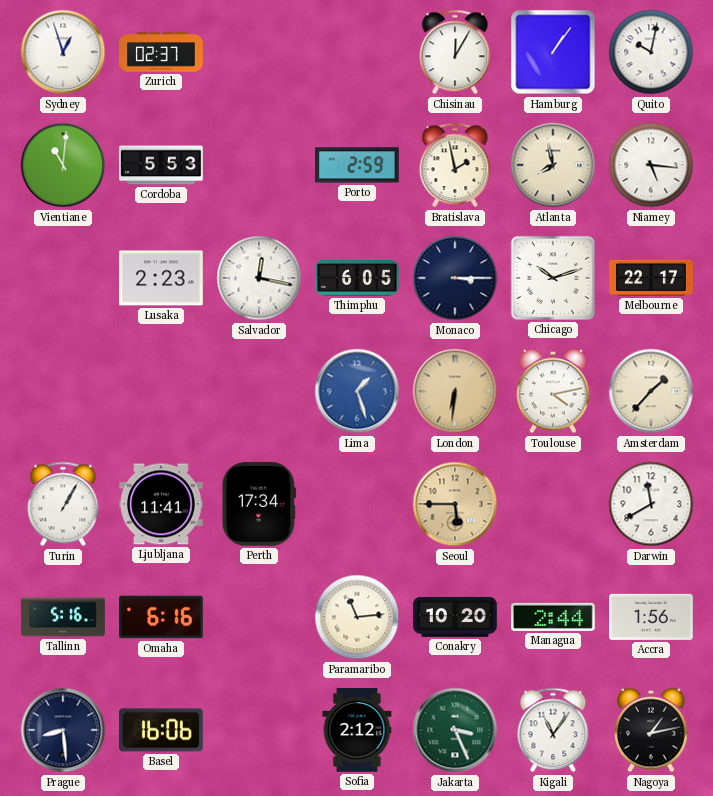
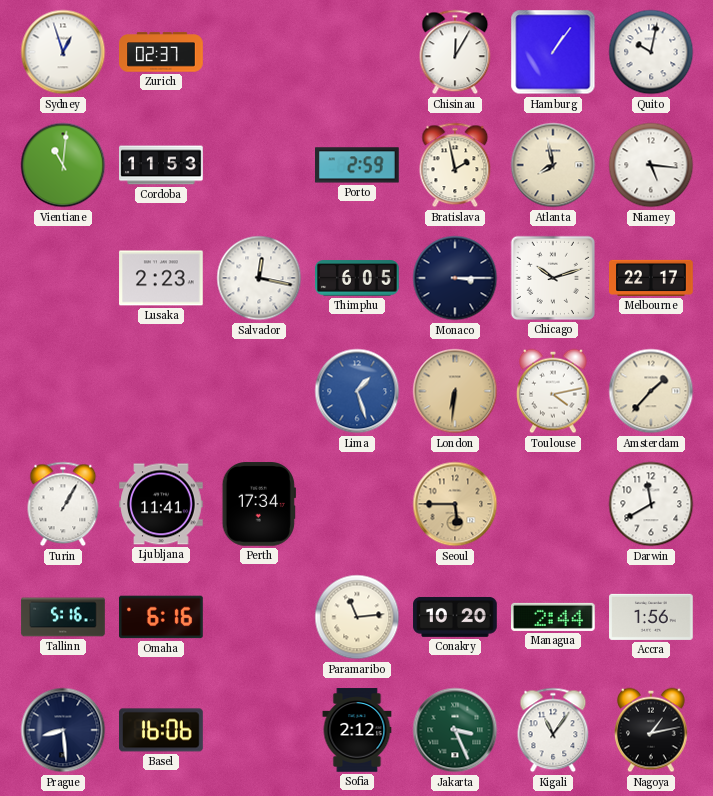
Cordoba: 5:53 -> 11:53
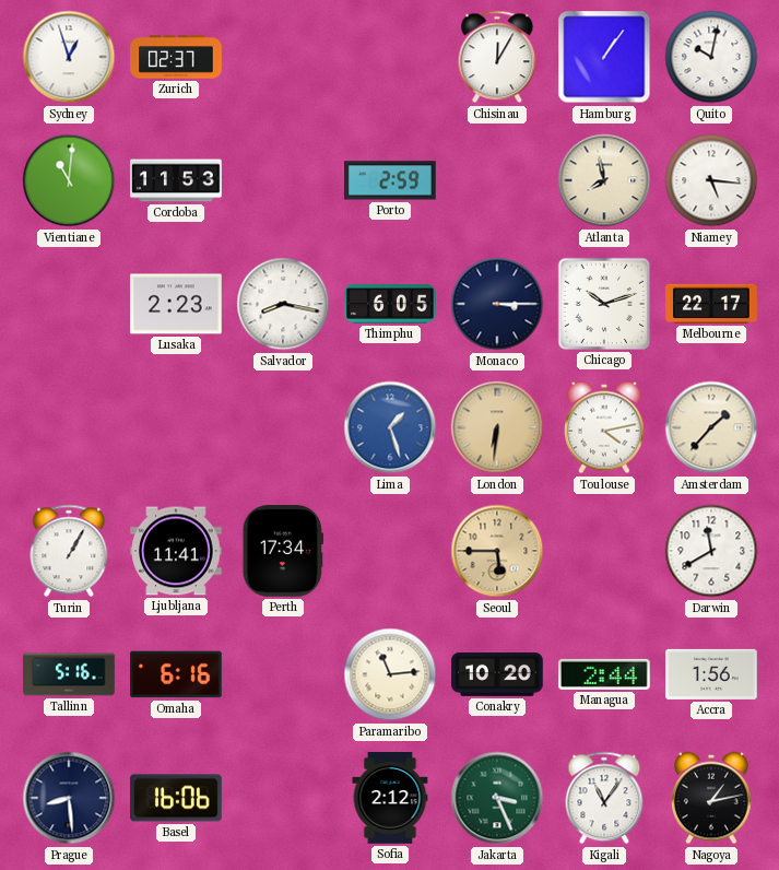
Bratislava: 1:58 -> none
Salvador: 12:17 -> 8:17
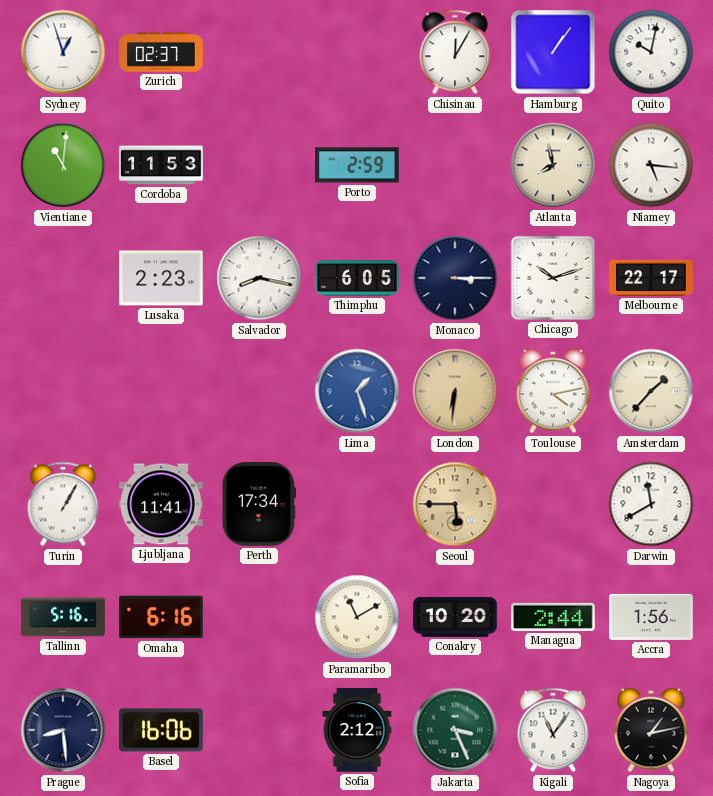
Paramaribo: 11:14 -> 11:10
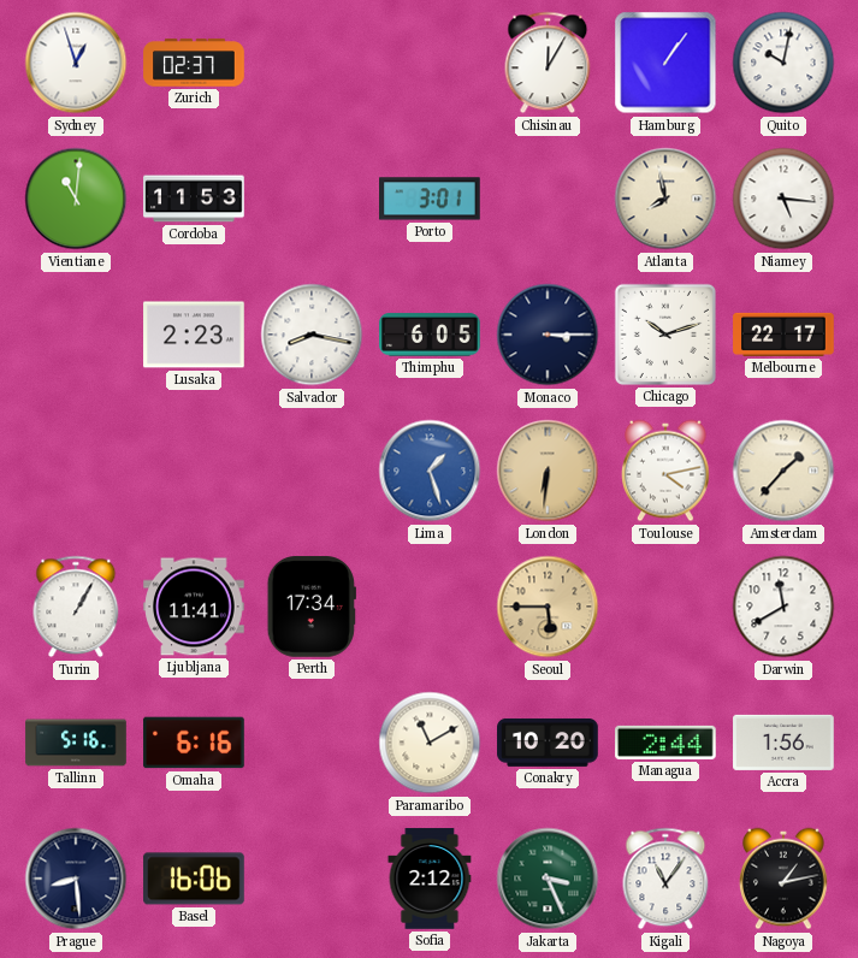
Porto: 2:59 -> 3:01
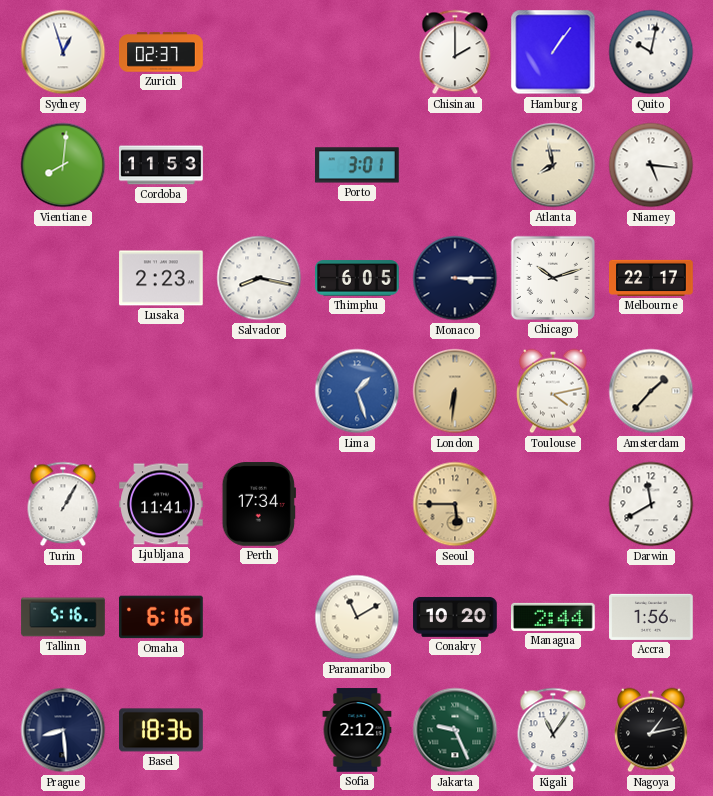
Chisinau: 12:05 -> 2:00
Vientiane: 11:01 -> 8:01
Basel: 16:06 -> 18:36
Jakarta: 3:26 -> 9:26
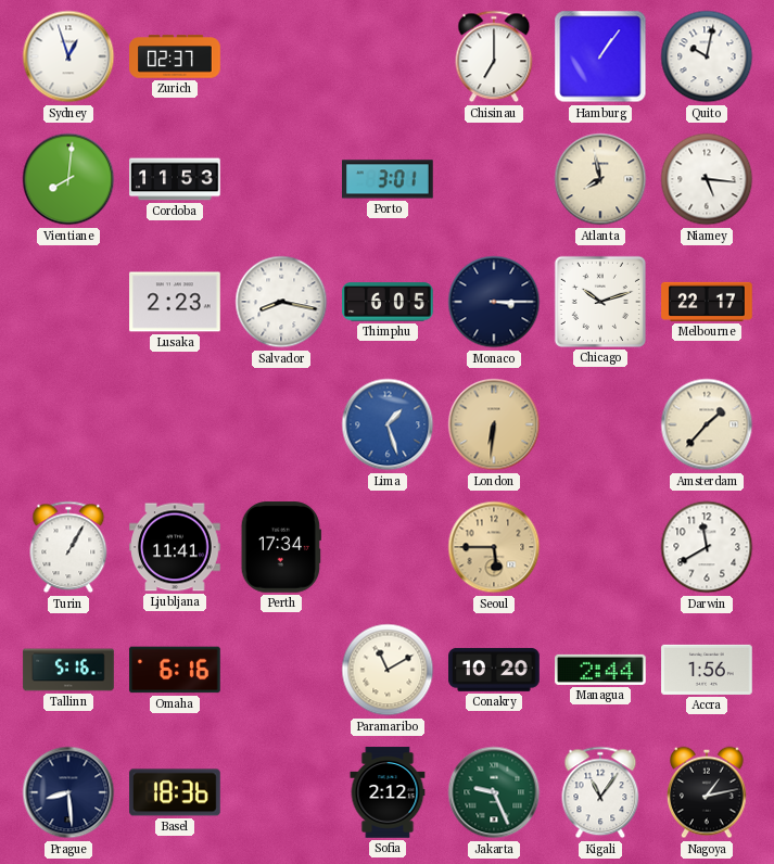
Chisinau: 2:00 -> 7:00
Toulouse: 4:13 -> none
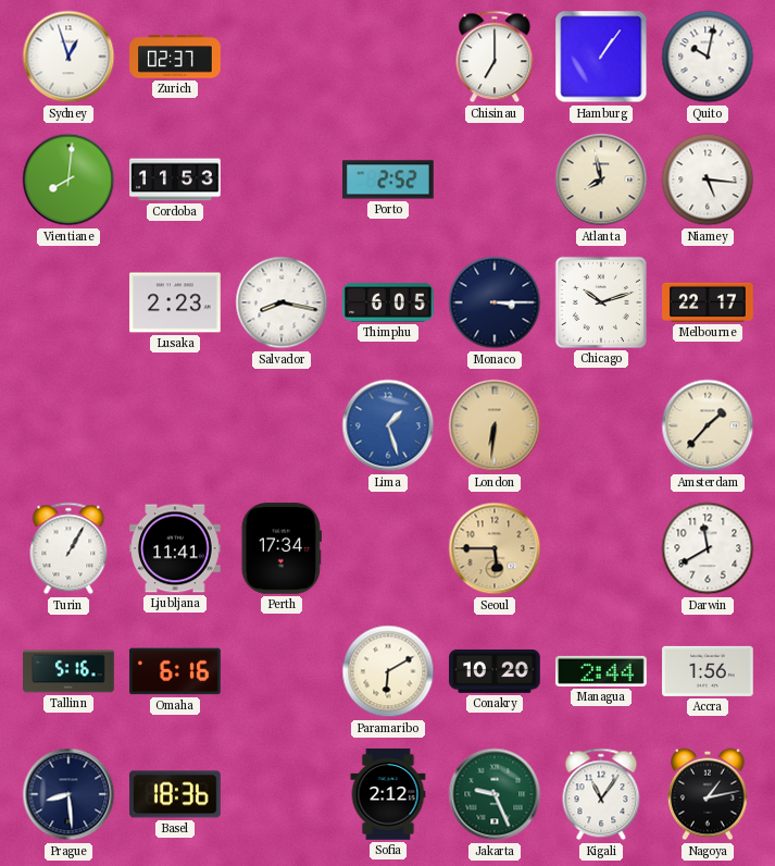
Porto: 3:01 -> 2:52
Paramaribo: 11:10 -> 6:10
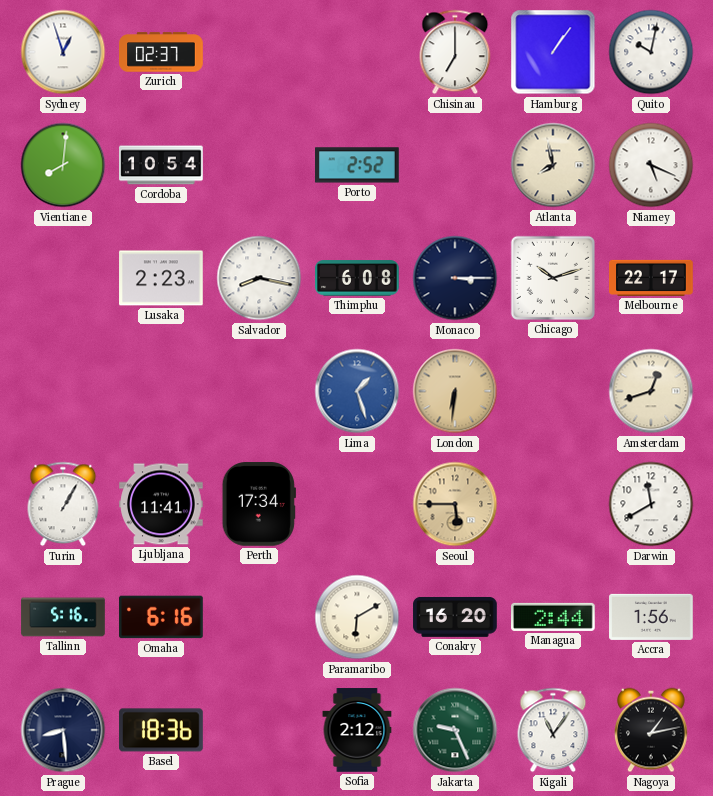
Cordoba: 11:53 -> 10:54
Niamey: 5:16 -> 5:19
Thimphu: 6:05 -> 6:08
Amsterdam: 1:37 -> 12:42
Conakry: 10:20 -> 16:20
